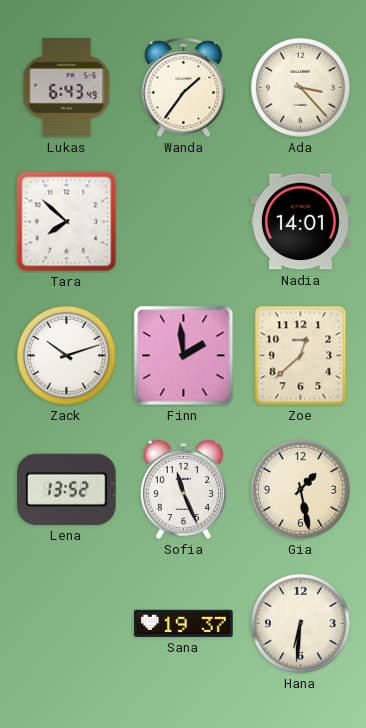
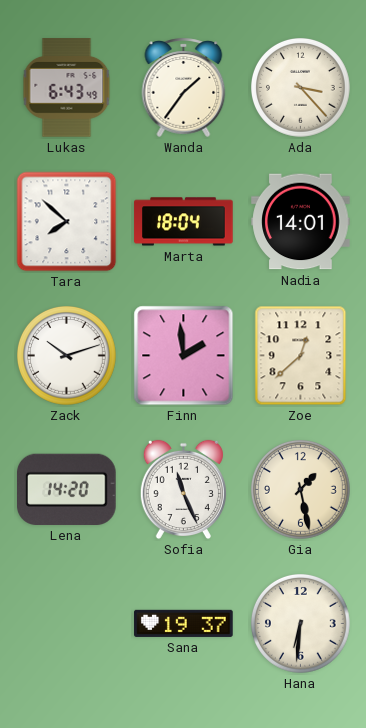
Marta: none -> 18:04
Lena: 13:52 -> 14:20
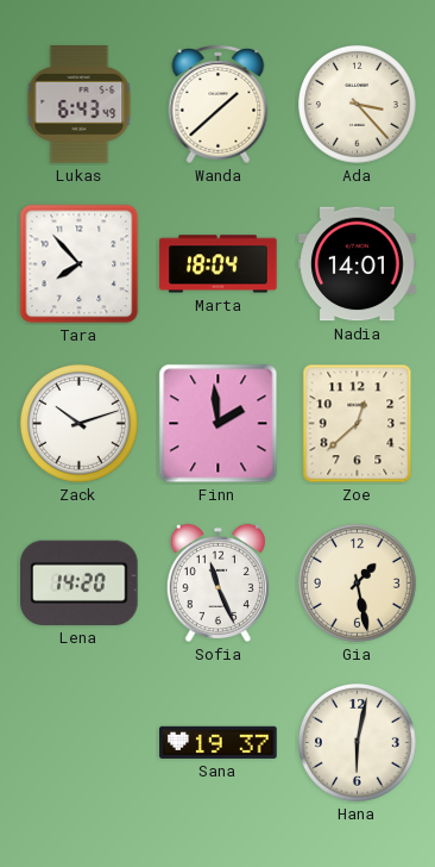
Wanda: 1:36 -> 1:38
Tara: 7:52 -> 7:53
Hana: 6:31 -> 6:02
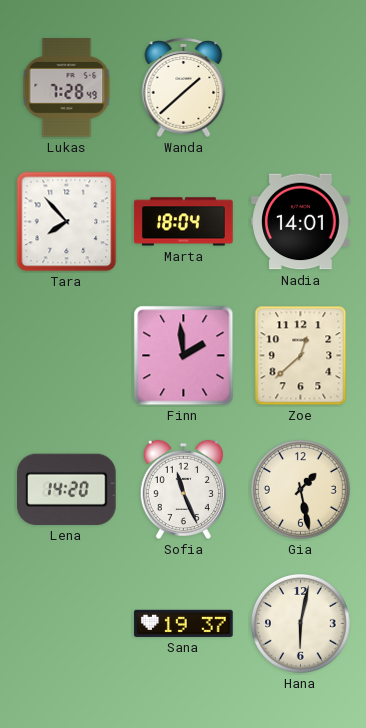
Lukas: 6:43 -> 7:28
Ada: 3:23 -> none
Zack: 10:12 -> none
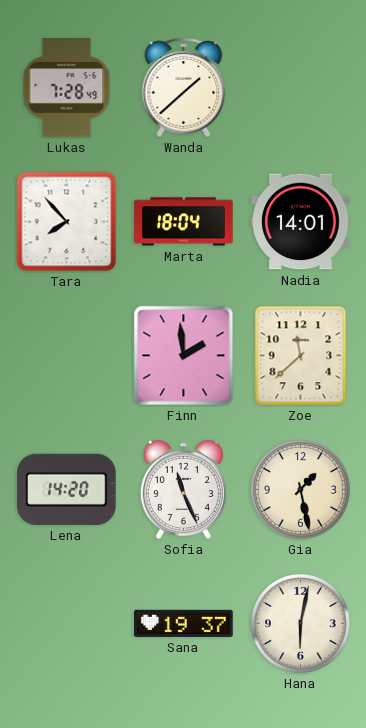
Zoe: 12:38 -> 11:38
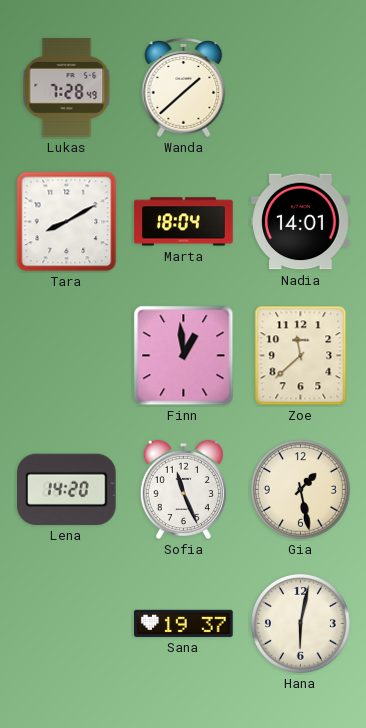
Tara: 7:53 -> 8:10
Finn: 1:59 -> 12:59
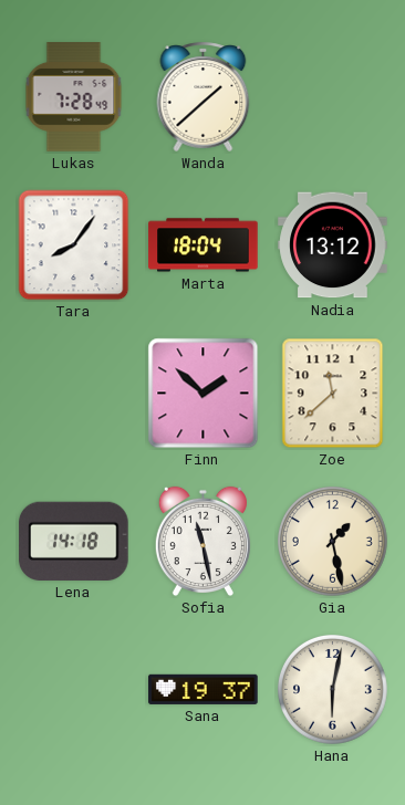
Tara: 8:10 -> 8:06
Nadia: 14:01 -> 13:12
Finn: 12:59 -> 1:52
Lena: 14:20 -> 14:18
Sofia: 11:26 -> 11:28
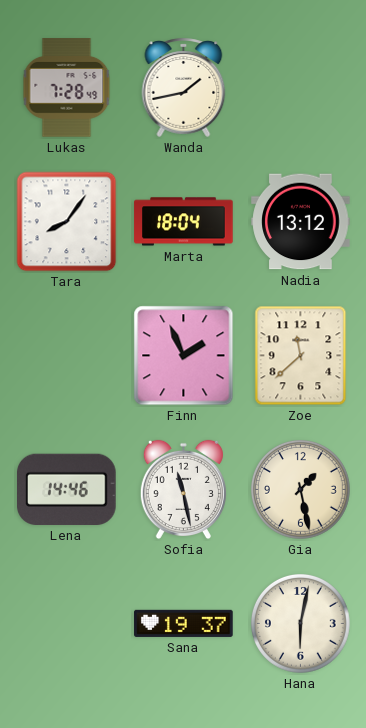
Wanda: 1:38 -> 1:43
Finn: 1:52 -> 1:56
Lena: 14:18 -> 14:46
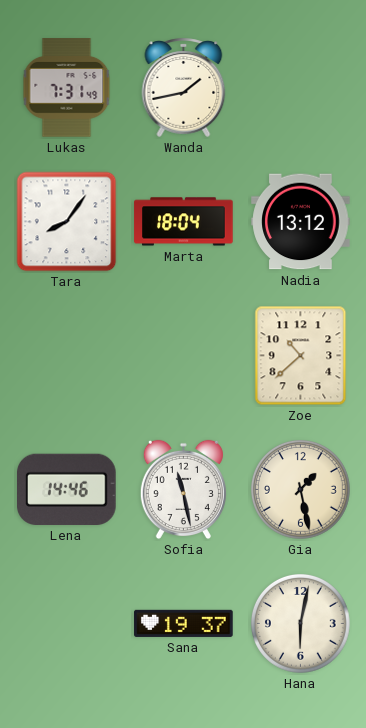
Lukas: 7:28 -> 7:31
Finn: 1:56 -> none
Zoe: 11:38 -> 10:38
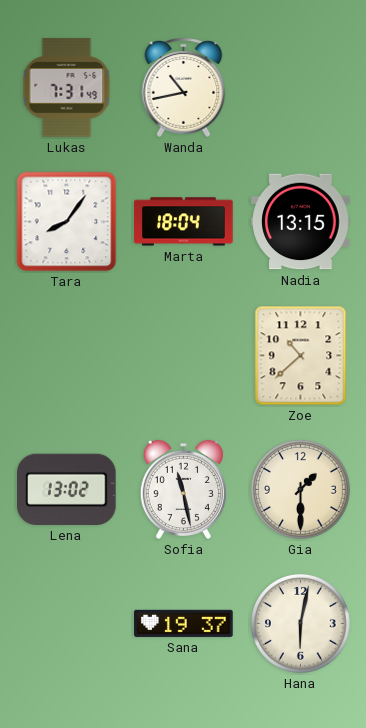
Wanda: 1:43 -> 10:43
Nadia: 13:12 -> 13:15
Lena: 14:46 -> 13:02
Gia: 1:28 -> 1:30
